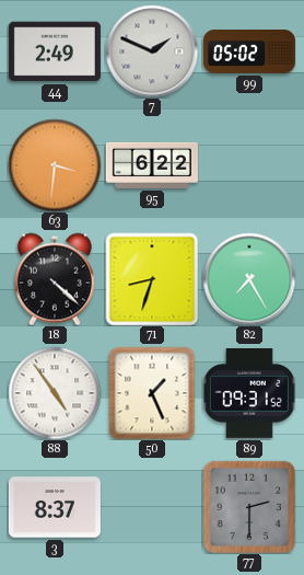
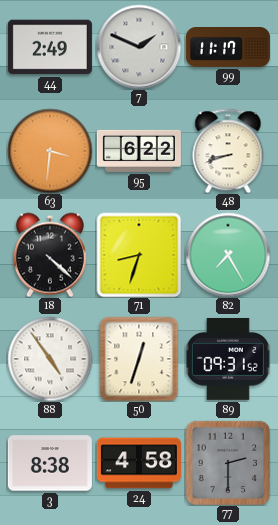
99: 05:02 -> 11:17
48: none -> 8:42
50: 1:26 -> 12:33
3: 8:37 -> 8:38
24: none -> 4:58
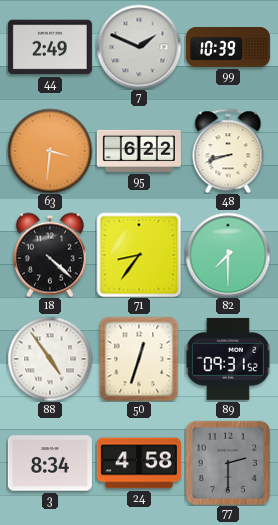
99: 11:17 -> 10:39
71: 8:33 -> 8:36
82: 7:25 -> 7:30
3: 8:38 -> 8:34
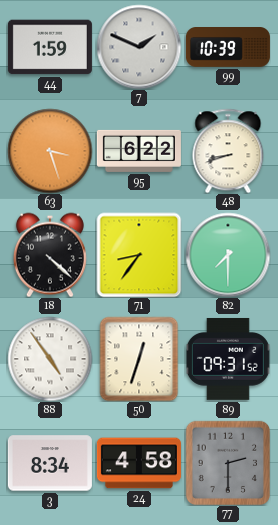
44: 2:49 -> 1:59
63: 3:31 -> 3:27
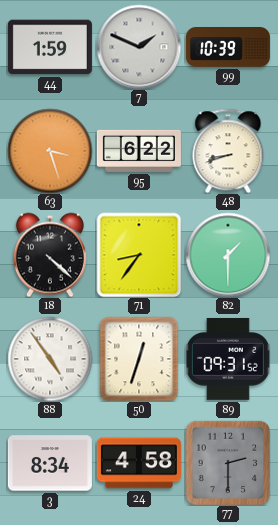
82: 7:30 -> 1:30
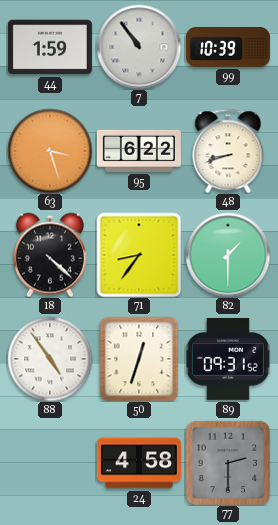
7: 1:49 -> 10:54
3: 8:34 -> none
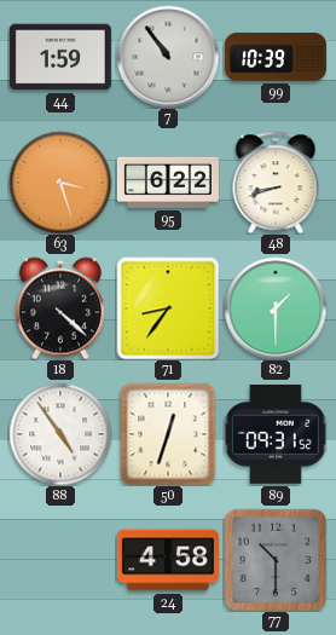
77: 2:30 -> 10:30
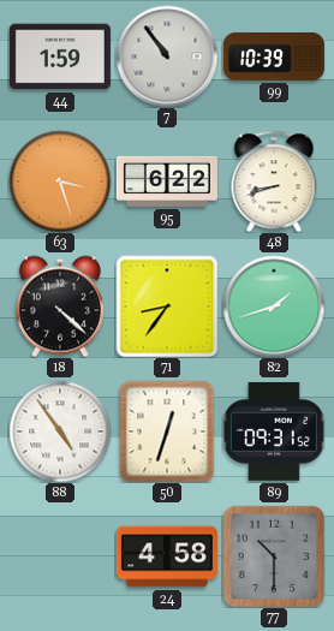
82: 1:30 -> 1:42
